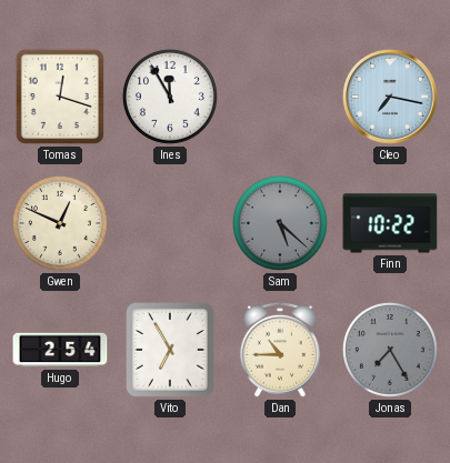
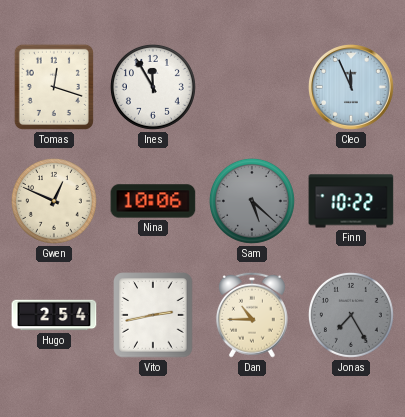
Cleo: 7:17 -> 11:56
Nina: none -> 10:06
Vito: 6:55 -> 2:43
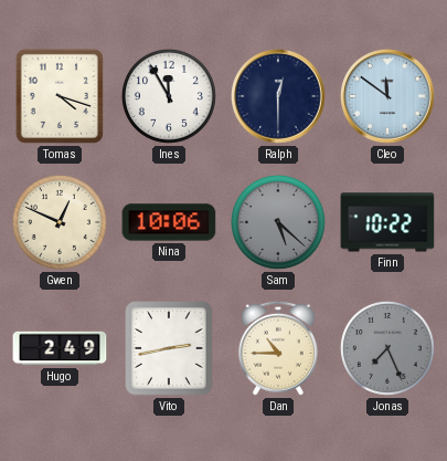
Tomas: 12:18 -> 4:18
Ralph: none -> 12:30
Cleo: 11:56 -> 11:51
Hugo: 2:54 -> 2:49
Jonas: 7:25 -> 7:26
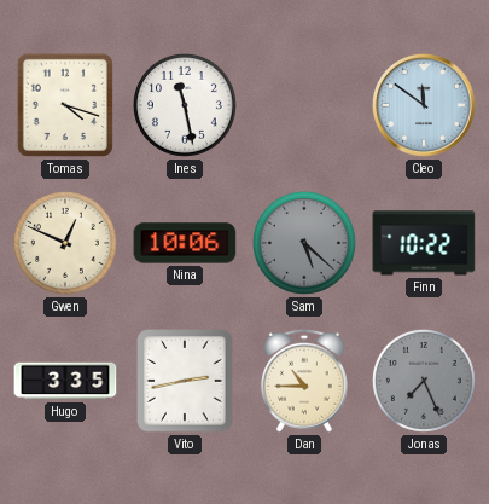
Ines: 11:55 -> 11:28
Ralph: 12:30 -> none
Hugo: 2:49 -> 3:35
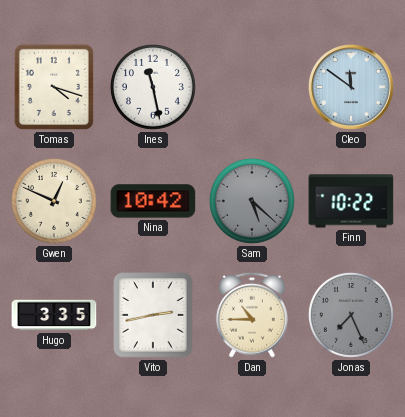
Nina: 10:06 -> 10:42
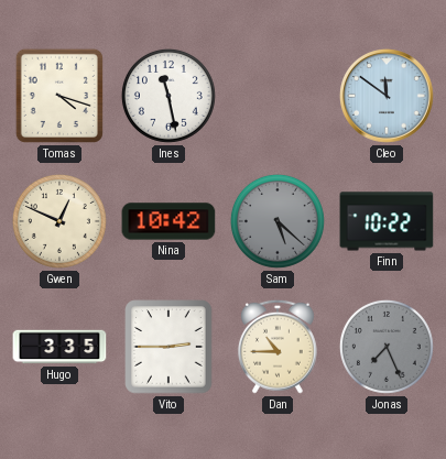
Vito: 2:43 -> 2:45
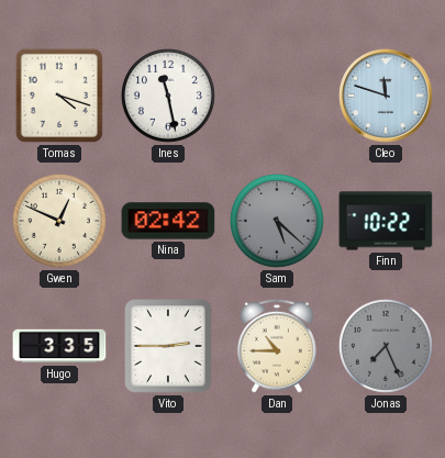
Cleo: 11:51 -> 11:48
Nina: 10:42 -> 02:42
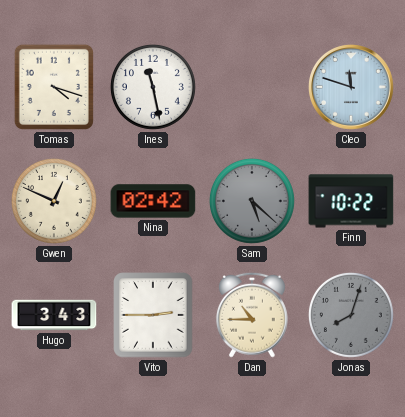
Hugo: 3:35 -> 3:43
Jonas: 7:26 -> 8:03
